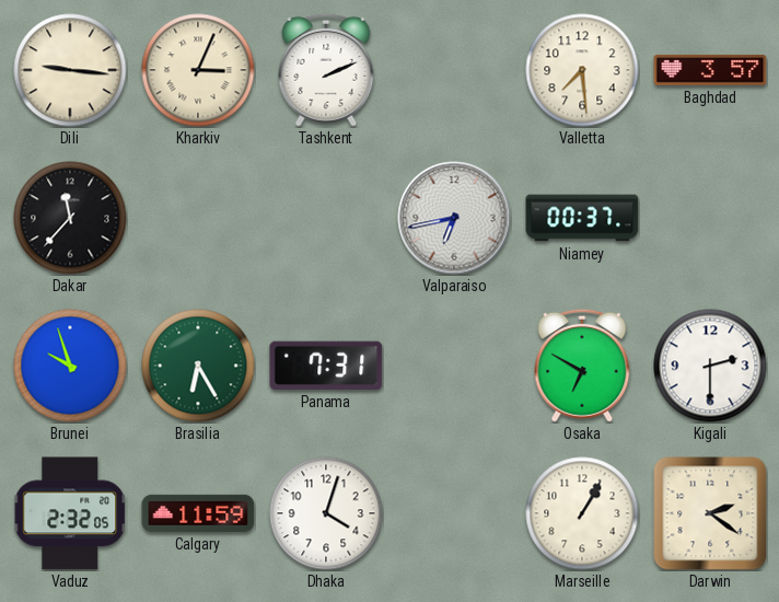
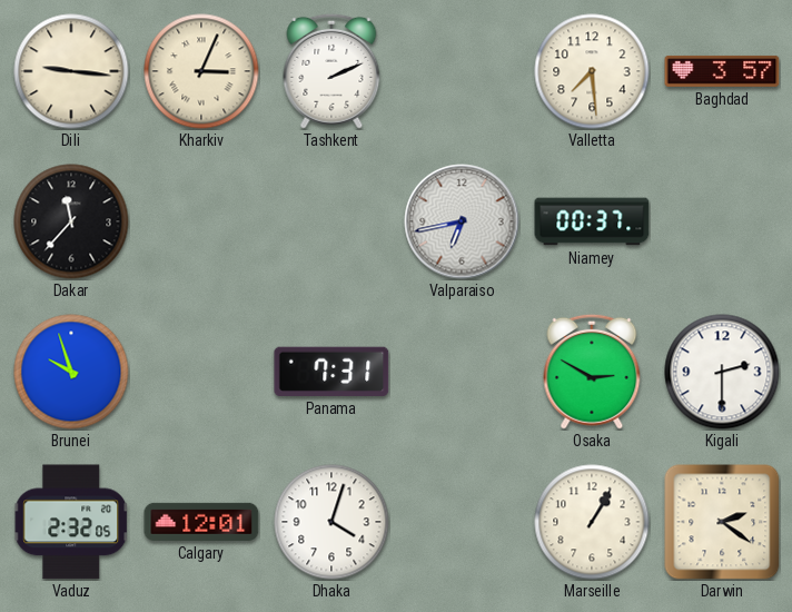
Brasilia: 6:25 -> none
Osaka: 6:50 -> 2:50
Calgary: 11:59 -> 12:01
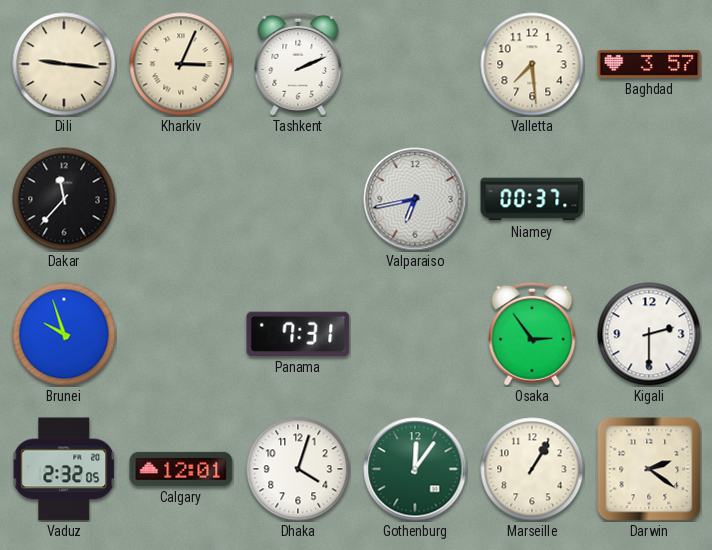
Osaka: 2:50 -> 2:54
Gothenburg: none -> 12:06
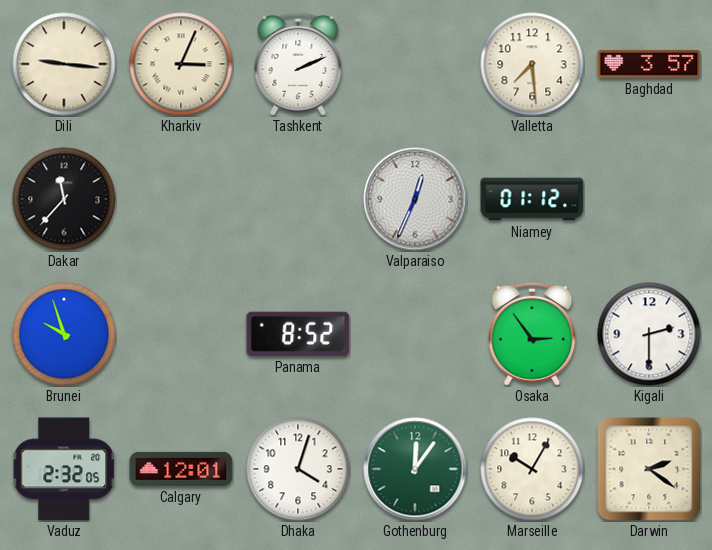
Valparaiso: 6:43 -> 12:34
Niamey: 00:37 -> 01:12
Panama: 7:31 -> 8:52
Marseille: 1:05 -> 10:05
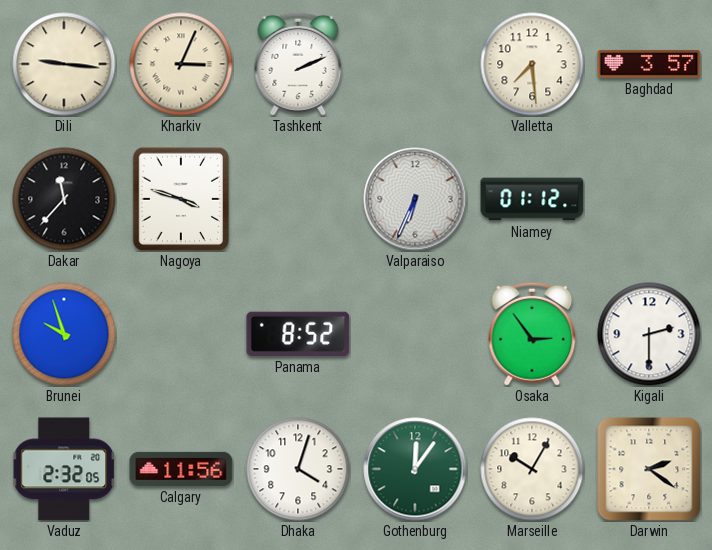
Nagoya: none -> 3:48
Valparaiso: 12:34 -> 6:34
Calgary: 12:01 -> 11:56
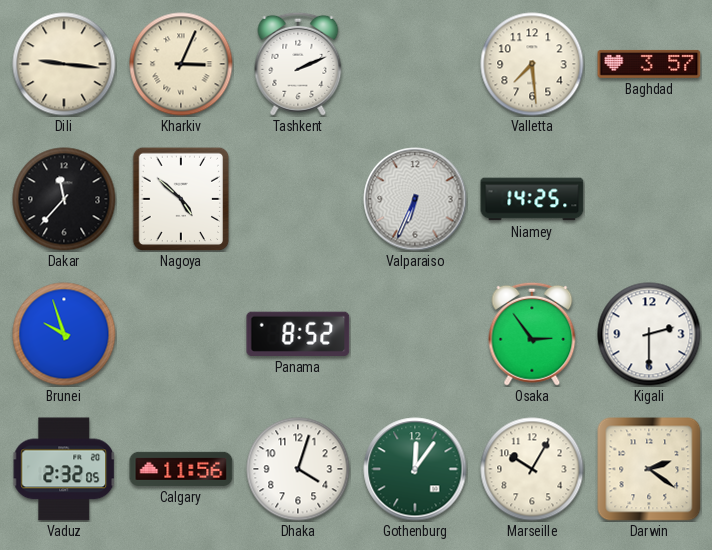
Nagoya: 3:48 -> 4:52
Niamey: 01:12 -> 14:25
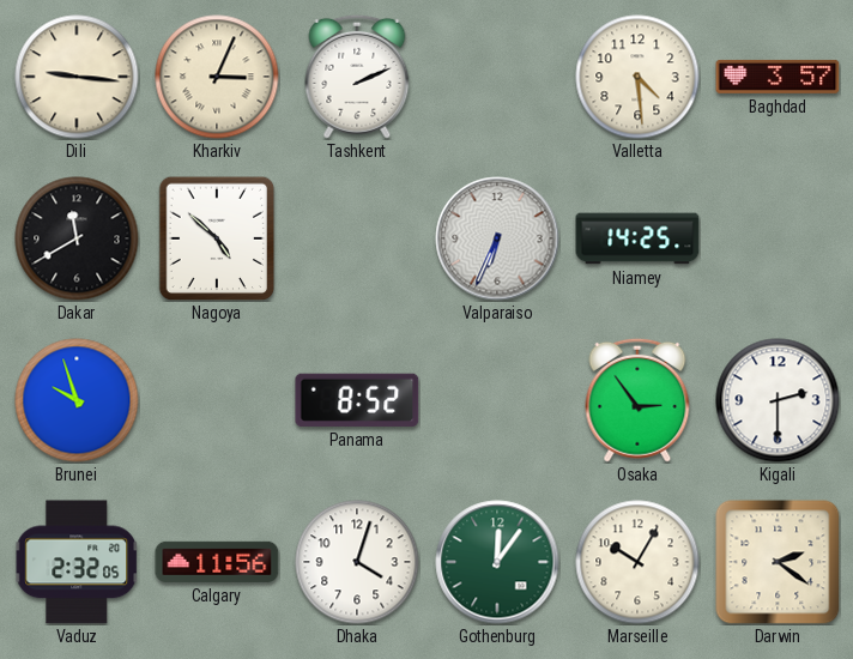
Valletta: 7:29 -> 4:29
Dakar: 11:37 -> 11:40
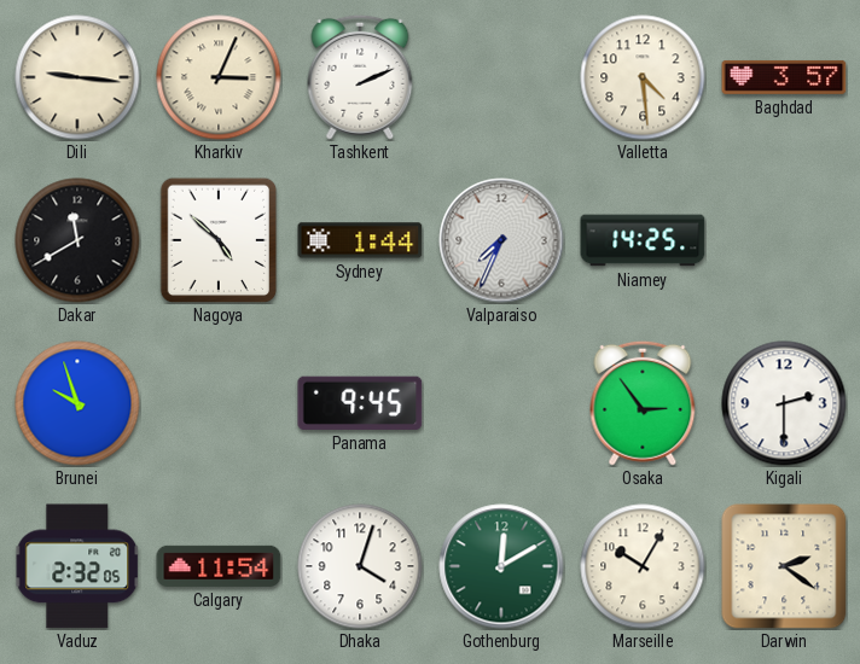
Sydney: none -> 1:44
Valparaiso: 6:34 -> 7:34
Panama: 8:52 -> 9:45
Calgary: 11:56 -> 11:54
Gothenburg: 12:06 -> 12:10
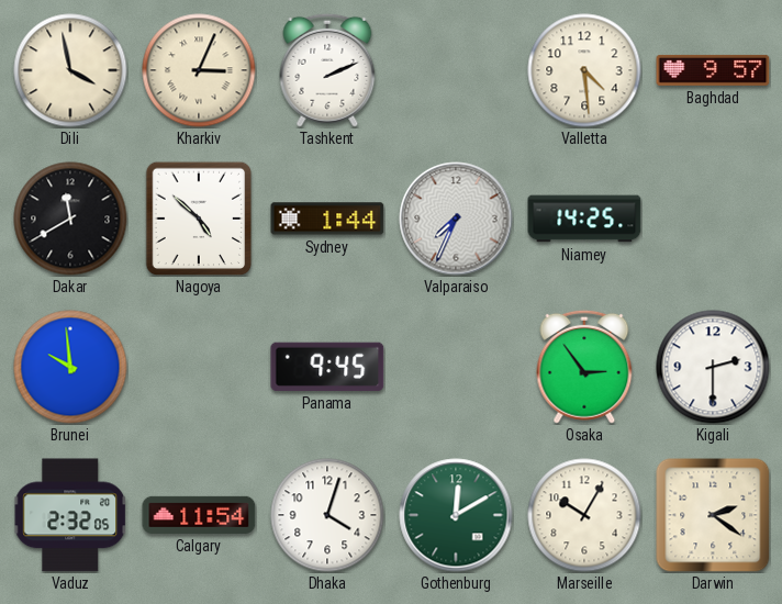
Dili: 9:16 -> 3:58
Baghdad: 3:57 -> 9:57
Brunei: 9:57 -> 9:59
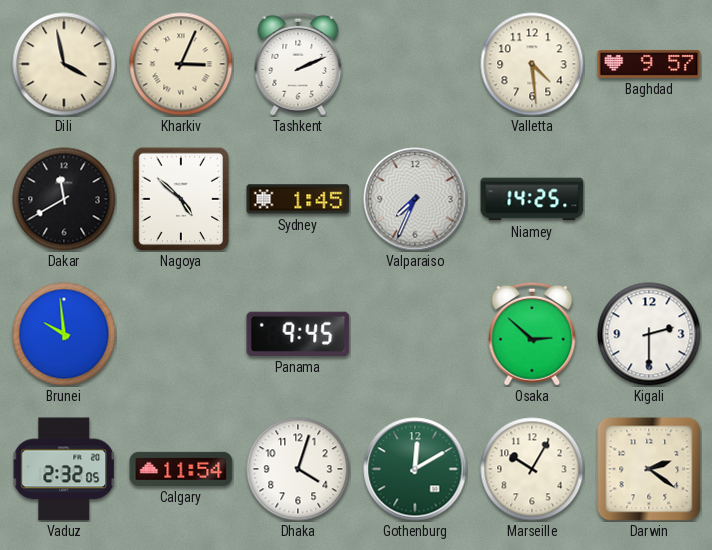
Sydney: 1:44 -> 1:45
Osaka: 2:54 -> 2:52
